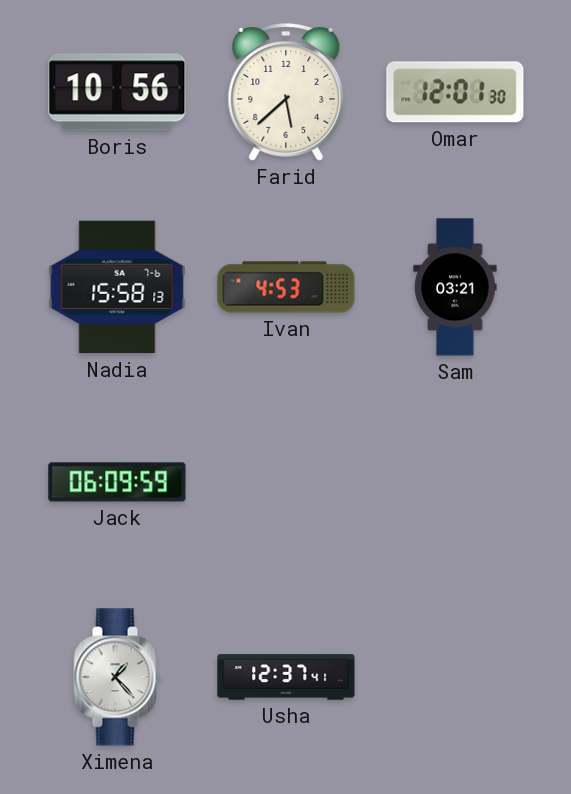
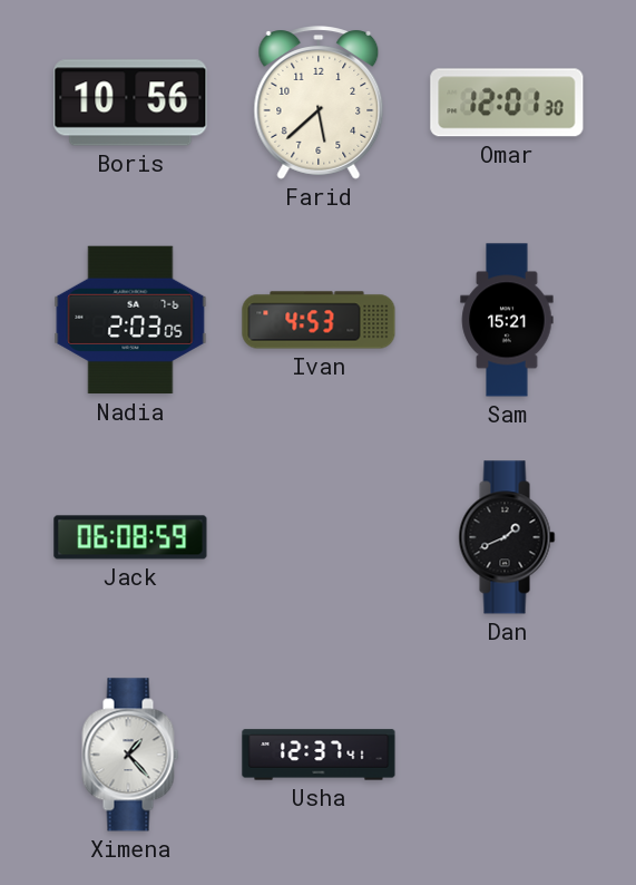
Nadia: 15:58 -> 2:03
Sam: 03:21 -> 15:21
Jack: 06:09 -> 06:08
Dan: none -> 1:41
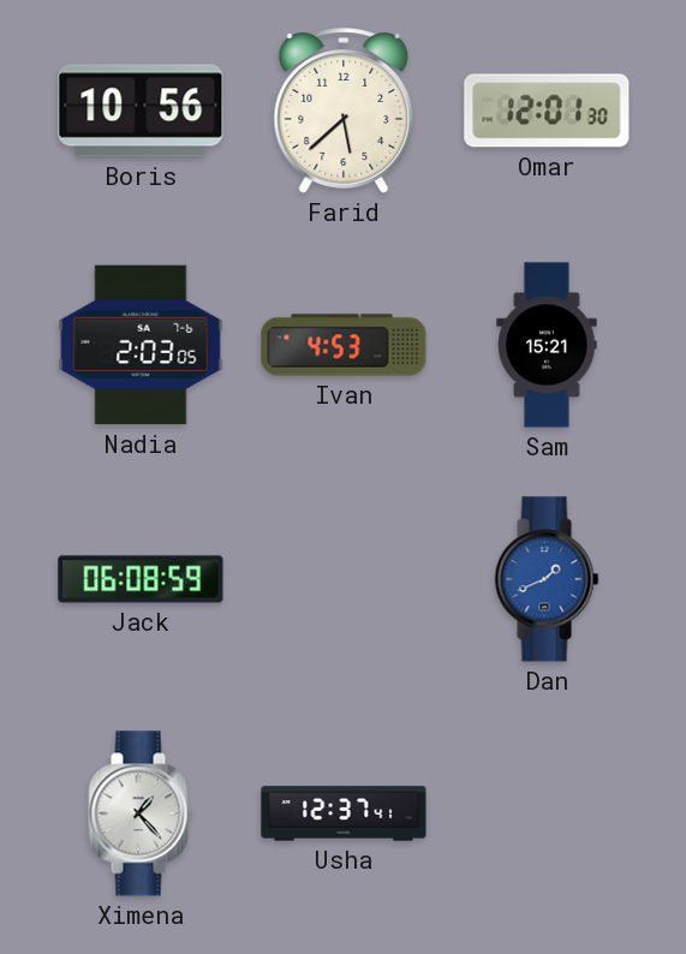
Dan dial: black -> blue
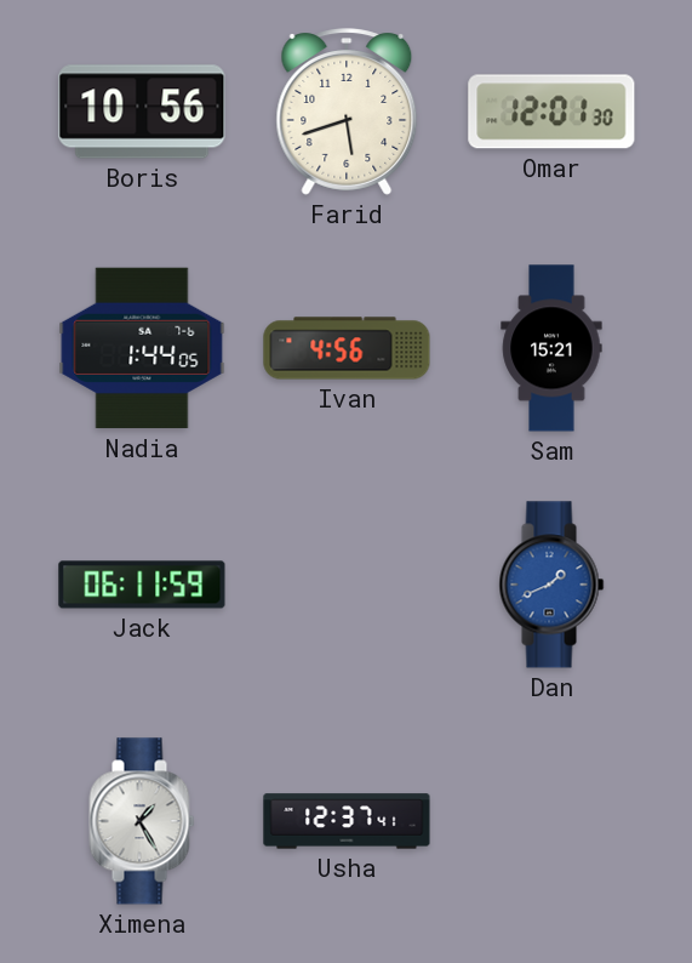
Farid: 5:38 -> 5:42
Nadia: 2:03 -> 1:44
Ivan: 4:53 -> 4:56
Jack: 06:08 -> 06:11
Ximena: 1:23 -> 1:25
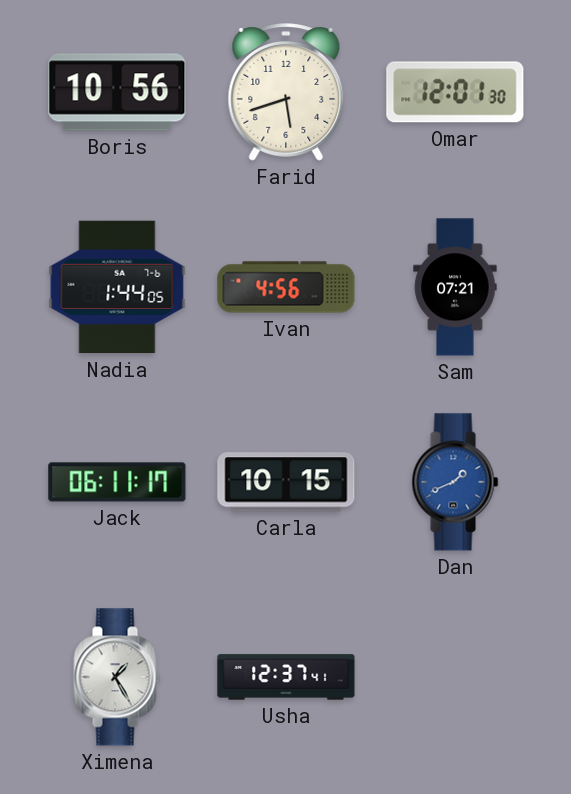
Sam: 15:21 -> 07:21
Jack: 06:11:59 -> 06:11:17
Carla: none -> 10:15
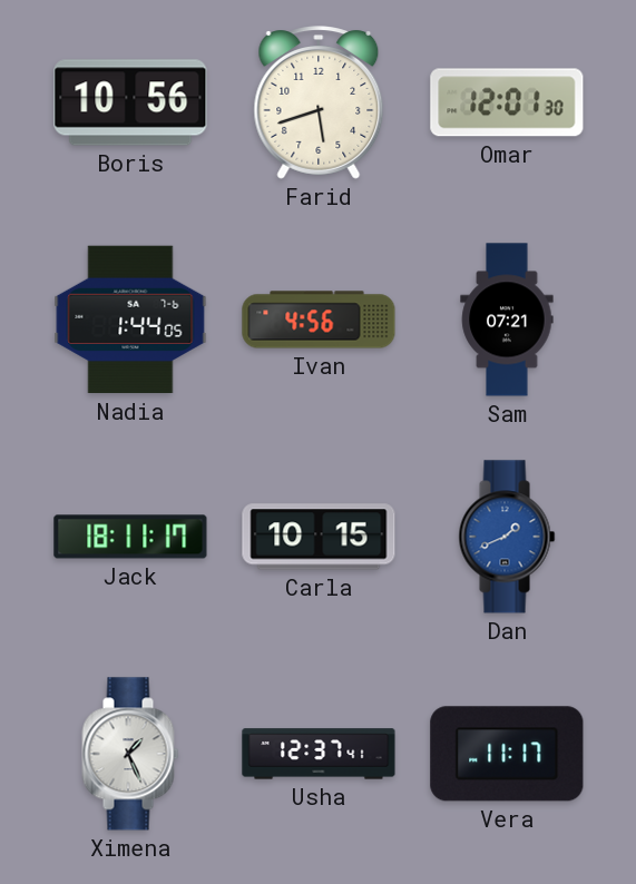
Jack: 06:11 -> 18:11
Ximena: 1:25 -> 1:26
Vera: none -> 11:17
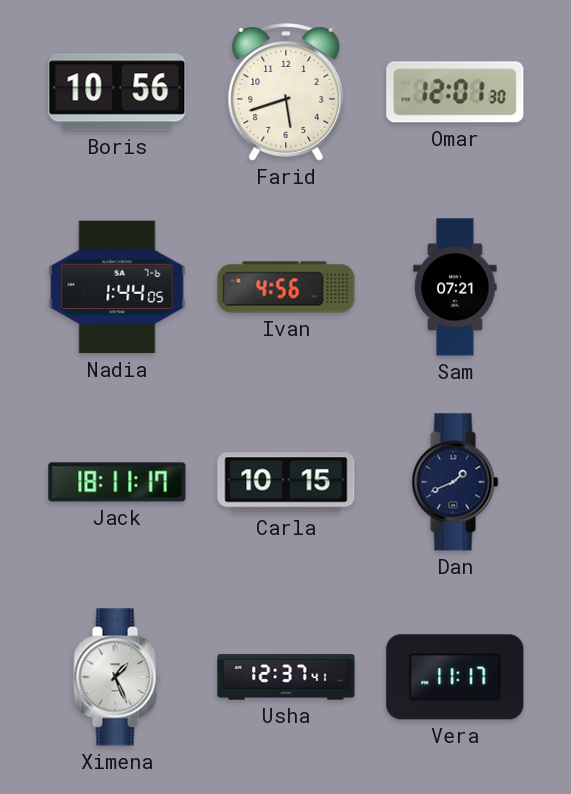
Dan dial: blue -> navy
